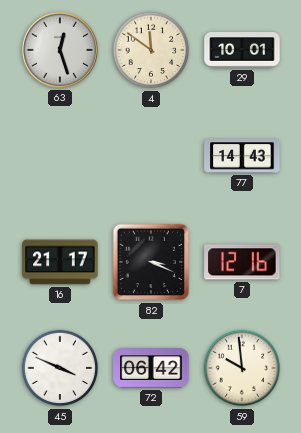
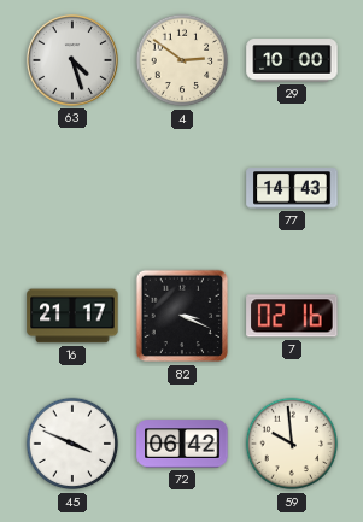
63: 12:27 -> 4:27
4: 11:51 -> 2:51
29: 10:01 -> 10:00
7: 12:16 -> 02:16
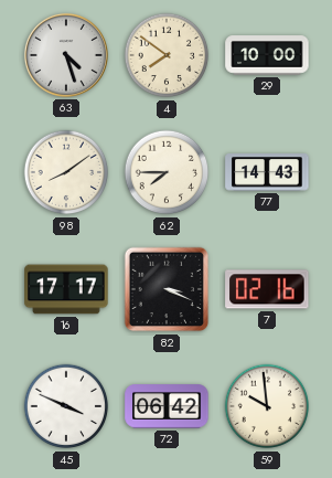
4: 2:51 -> 7:51
98: none -> 8:09
62: none -> 7:45
16: 21:17 -> 17:17
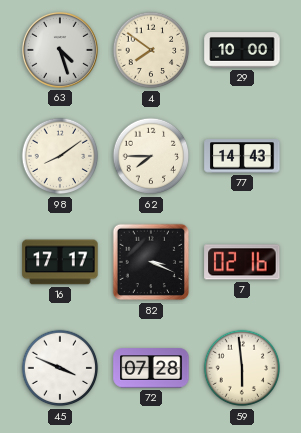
72: 06:42 -> 07:28
59: 9:59 -> 5:59
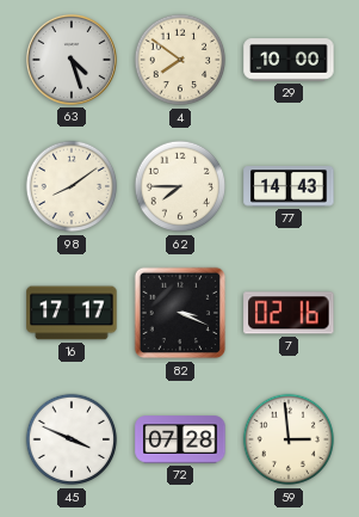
59: 5:59 -> 2:59
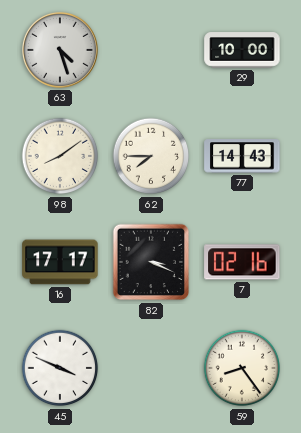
4: 7:51 -> none
72: 07:28 -> none
59: 2:59 -> 8:24
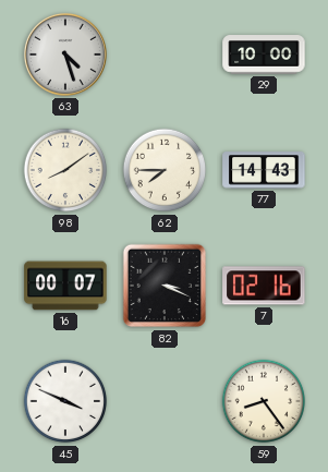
16: 17:17 -> 00:07
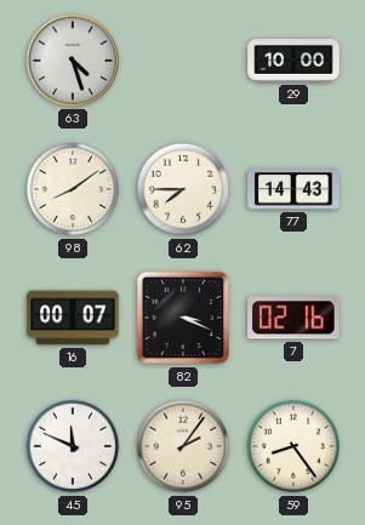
45: 3:49 -> 11:49
95: none -> 2:06
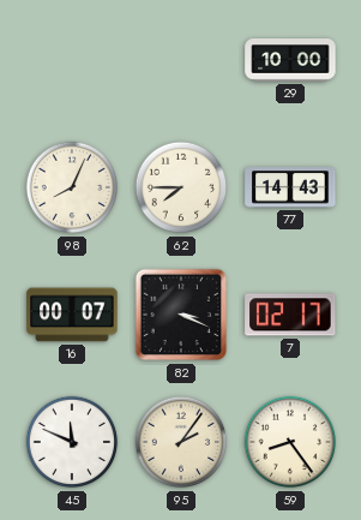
63: 4:27 -> none
98: 8:09 -> 8:04
7: 02:16 -> 02:17
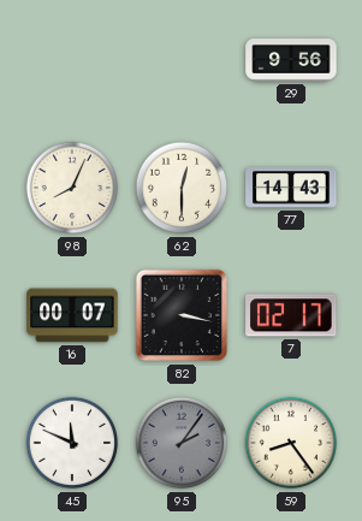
29: 10:00 -> 9:56
62: 7:45 -> 12:30
82: 3:19 -> 3:17
95 dial: cream -> grey
